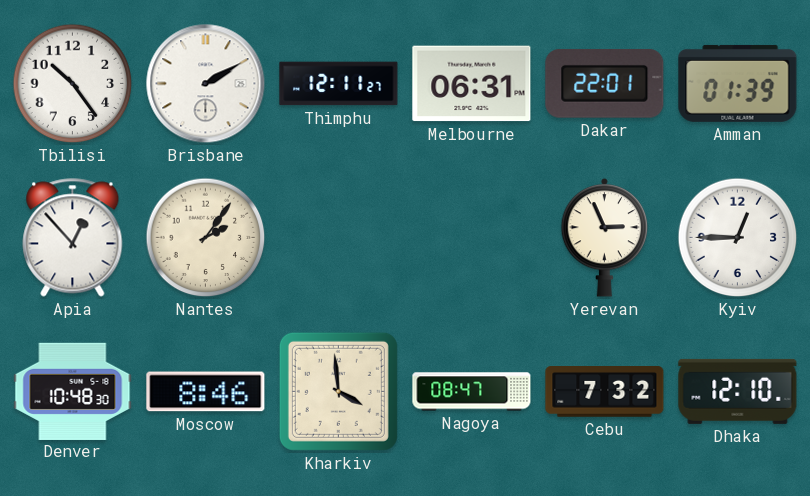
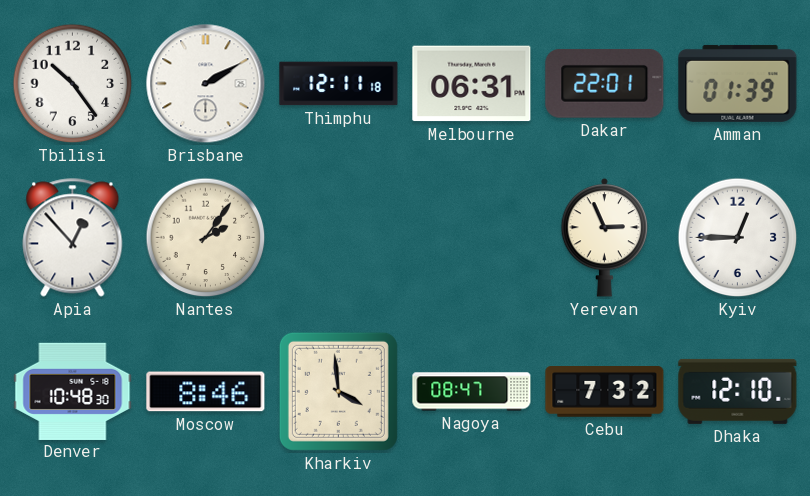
Thimphu: 12:11:27 -> 12:11:18
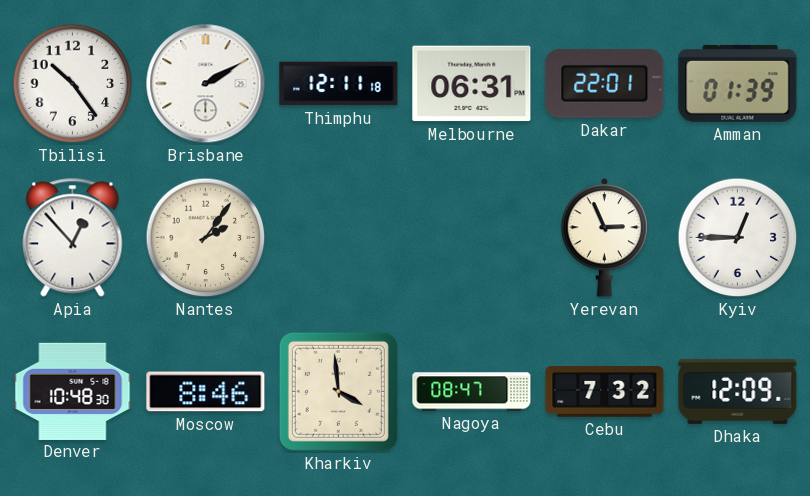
Dhaka: 12:10 -> 12:09
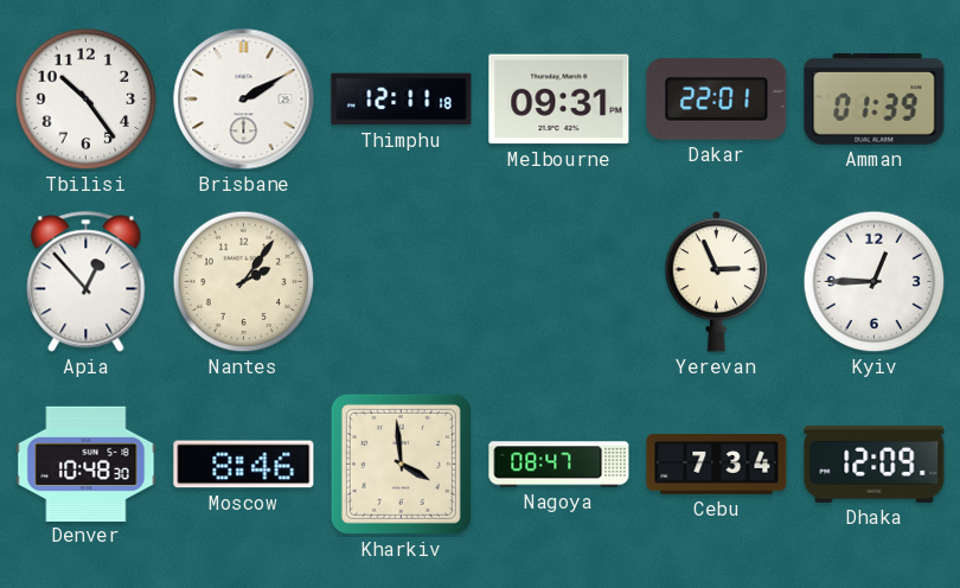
Melbourne: 06:31 -> 09:31
Cebu: 7:32 -> 7:34
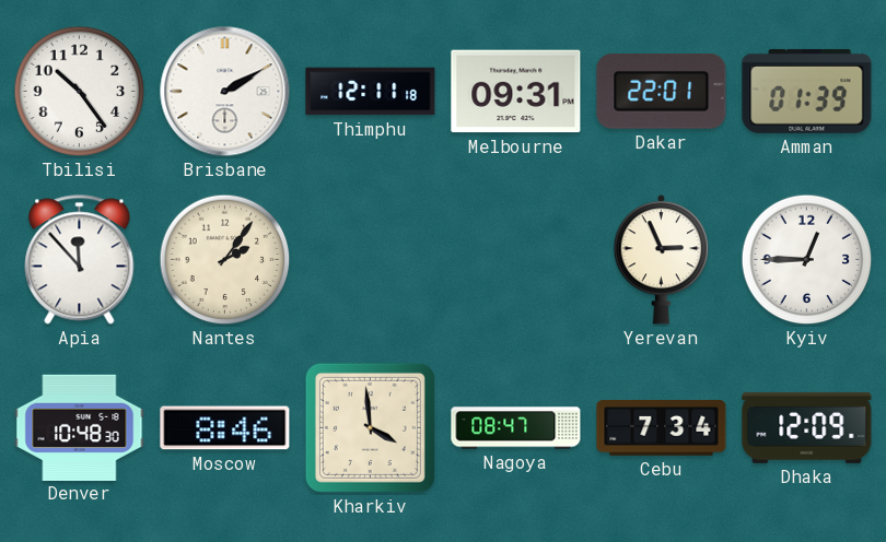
Apia: 12:53 -> 11:53
